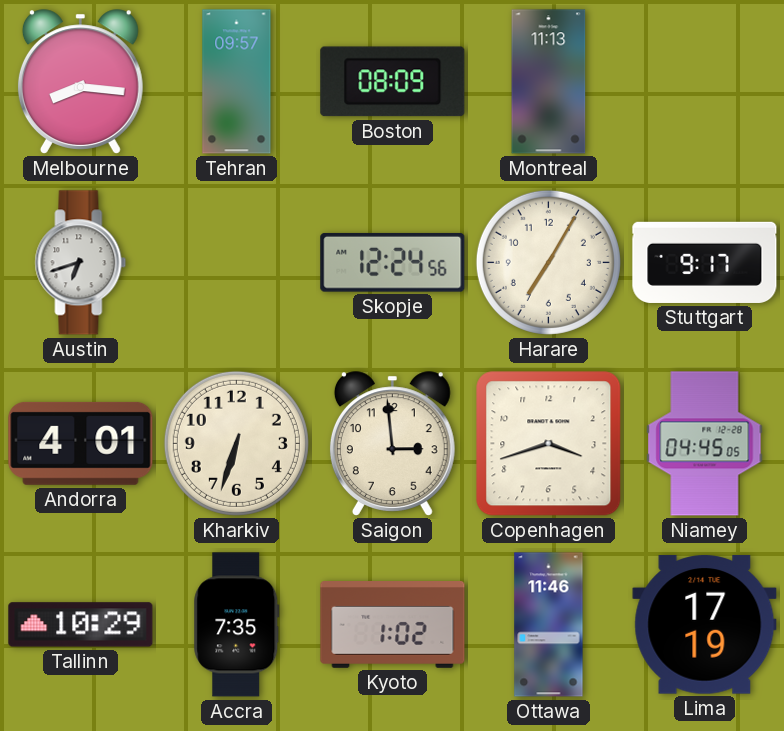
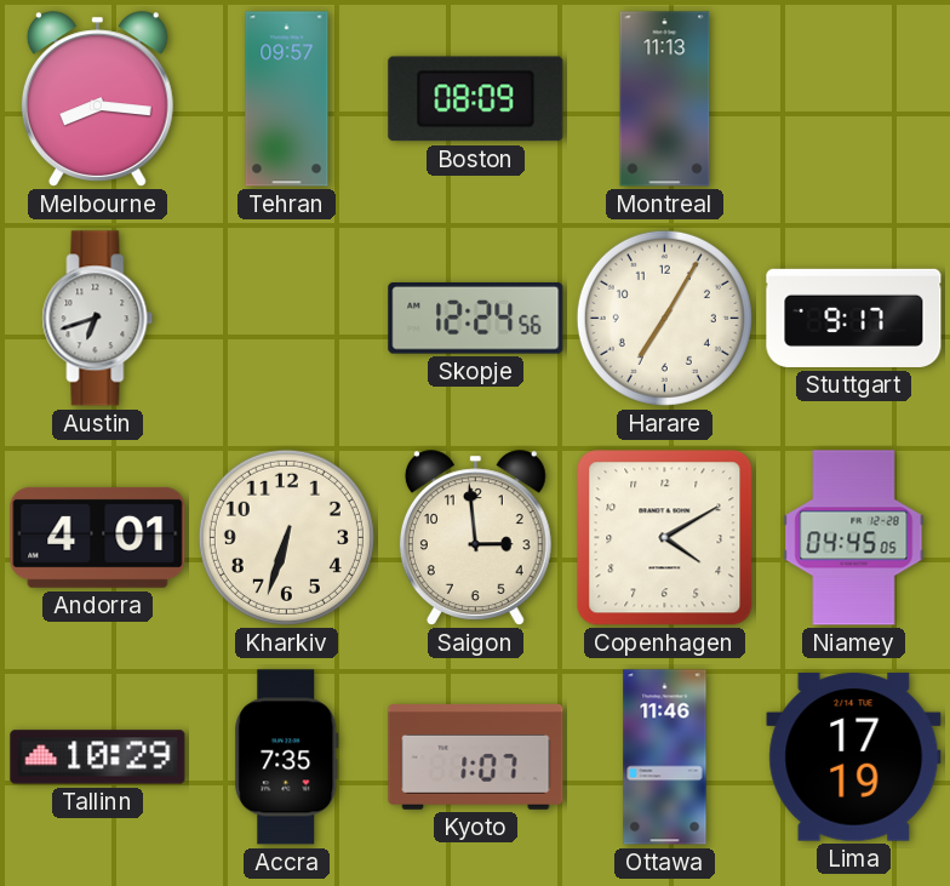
Copenhagen: 3:42 -> 4:10
Kyoto: 1:02 -> 1:07
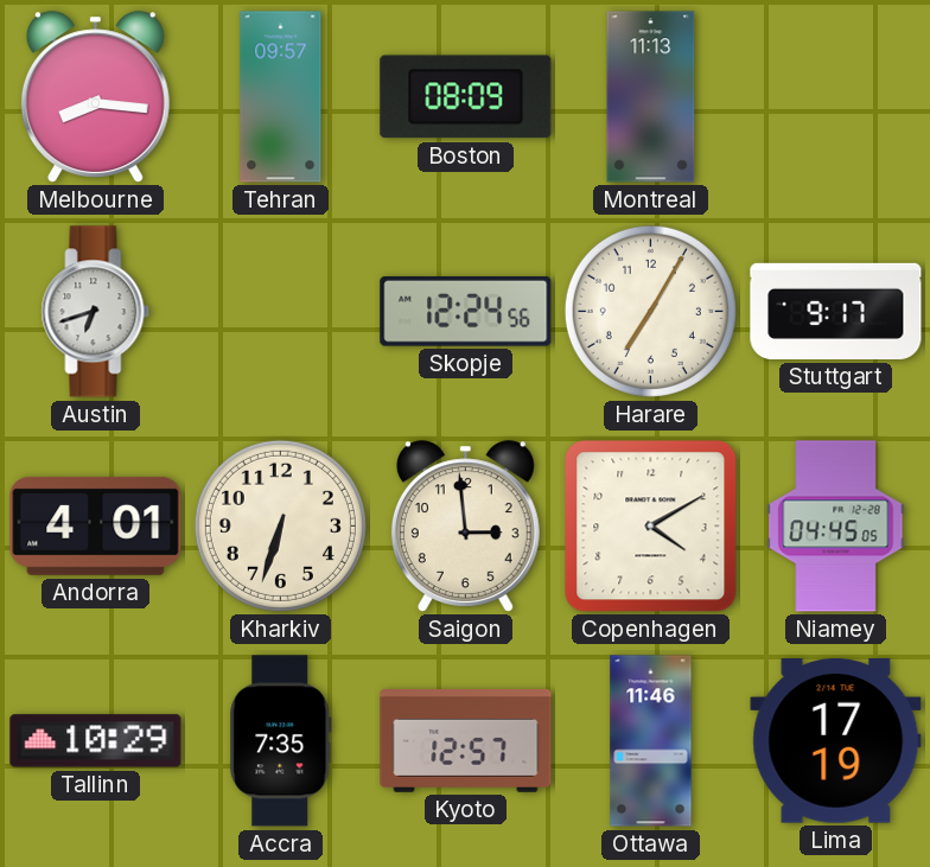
Kyoto: 1:07 -> 12:57
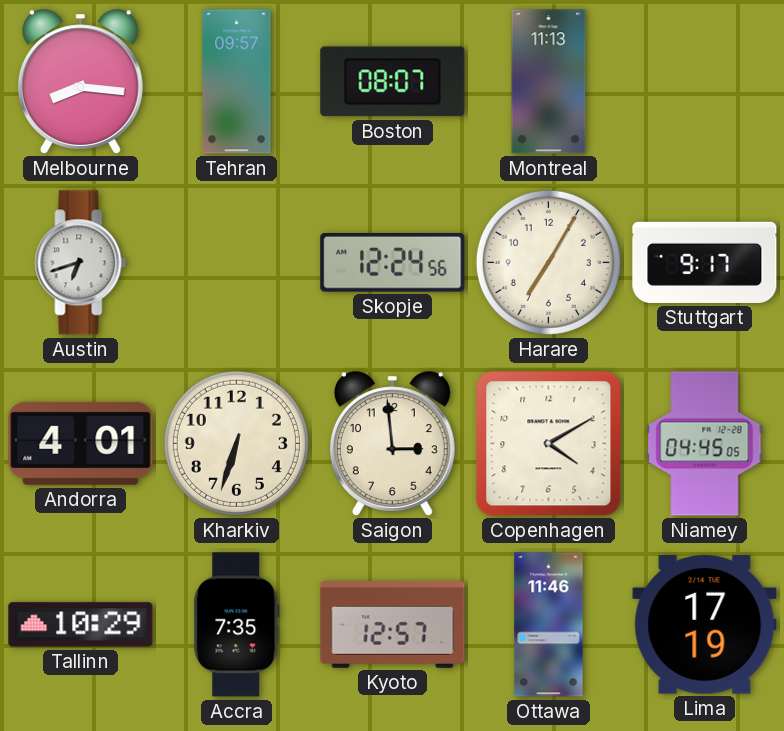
Boston: 08:09 -> 08:07
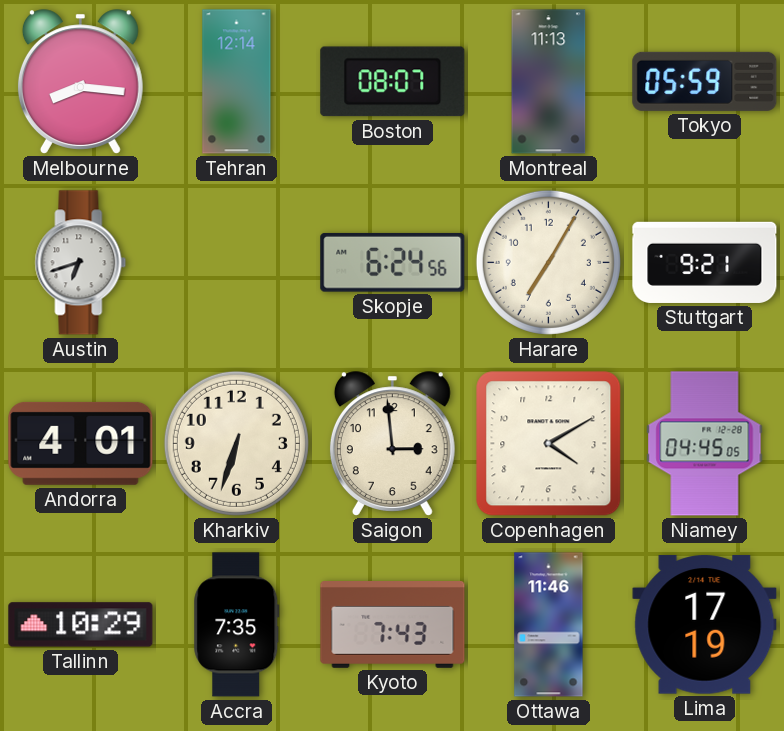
Tehran: 09:57 -> 12:14
Tokyo: none -> 05:59
Skopje: 12:24 -> 6:24
Stuttgart: 9:17 -> 9:21
Kyoto: 12:57 -> 7:43
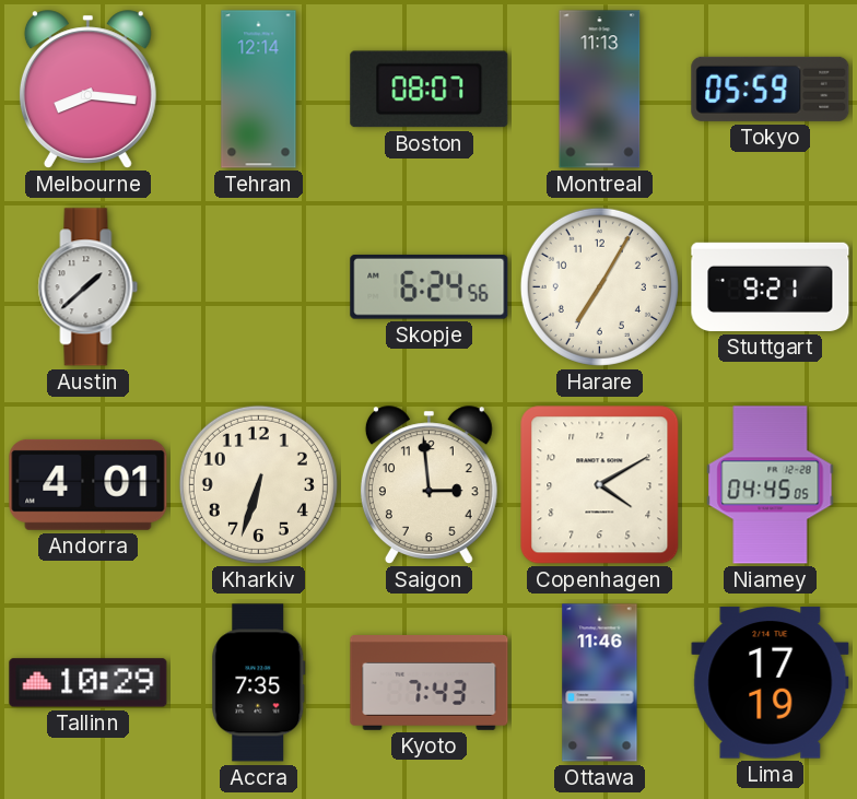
Austin: 6:42 -> 1:38
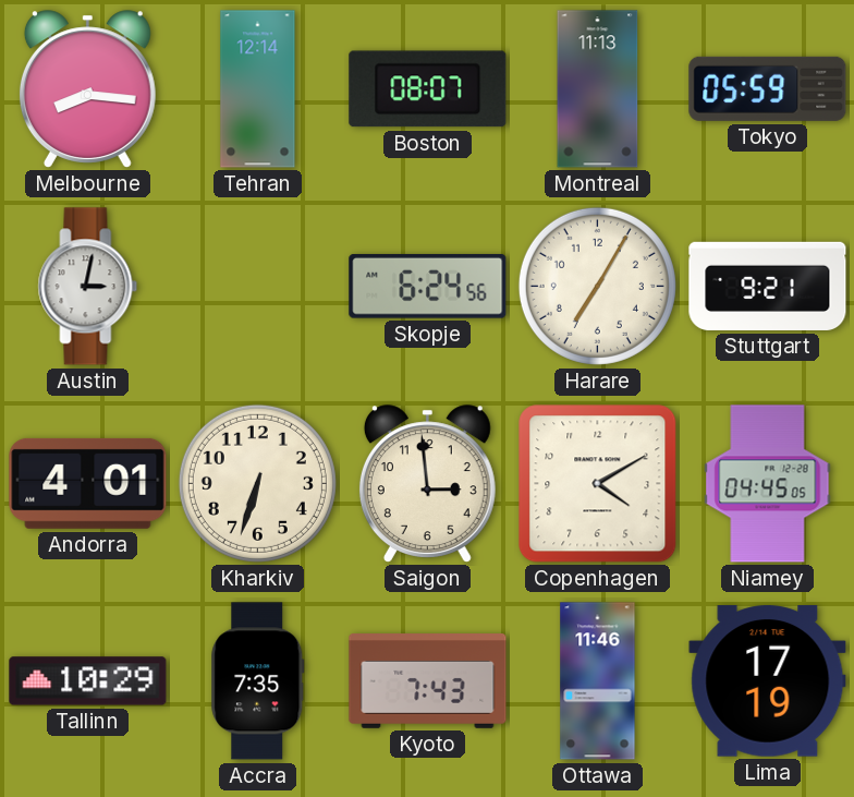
Austin: 1:38 -> 3:02
